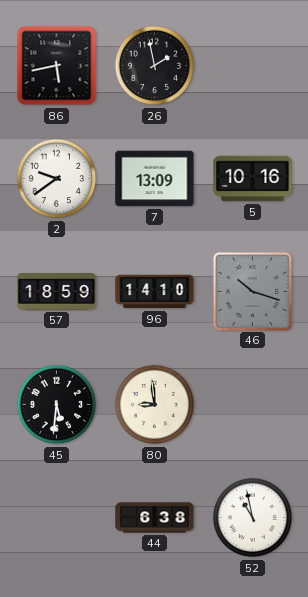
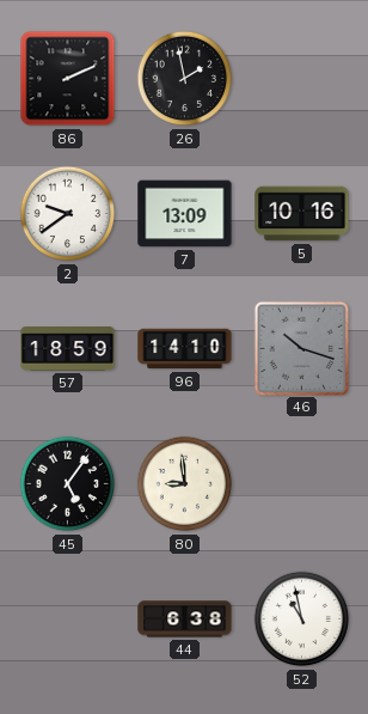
86: 5:43 -> 2:11
45: 5:31 -> 5:06
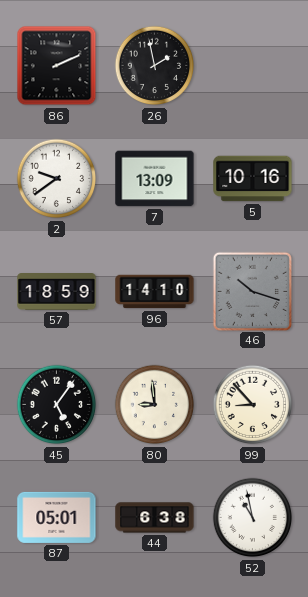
99: none -> 8:53
87: none -> 05:01
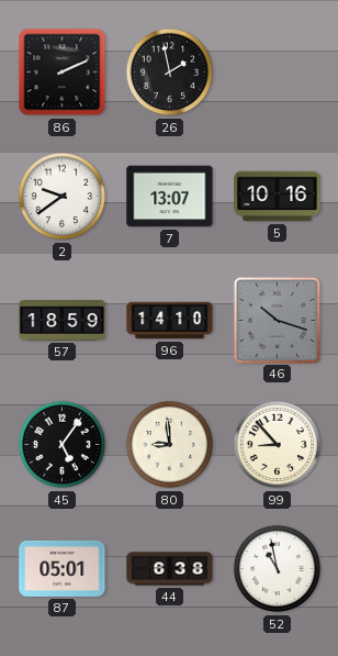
7: 13:09 -> 13:07
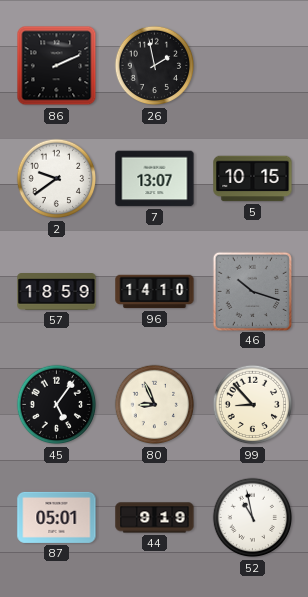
5: 10:16 -> 10:15
80: 8:59 -> 8:56
44: 6:38 -> 9:19
